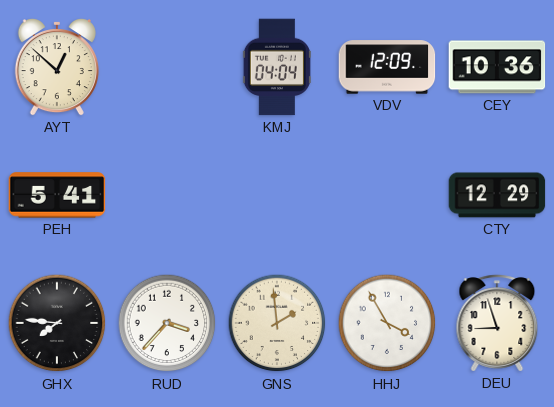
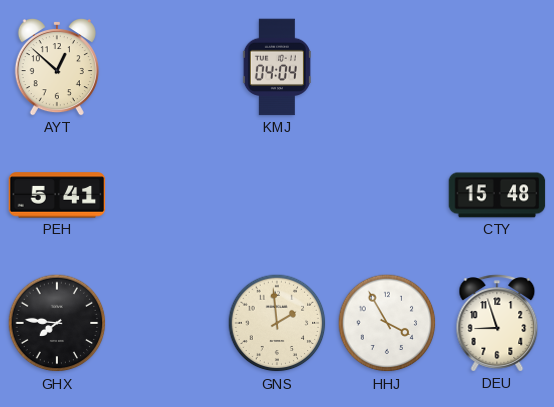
VDV: 12:09 -> none
CEY: 10:36 -> none
CTY: 12:29 -> 15:48
RUD: 3:37 -> none
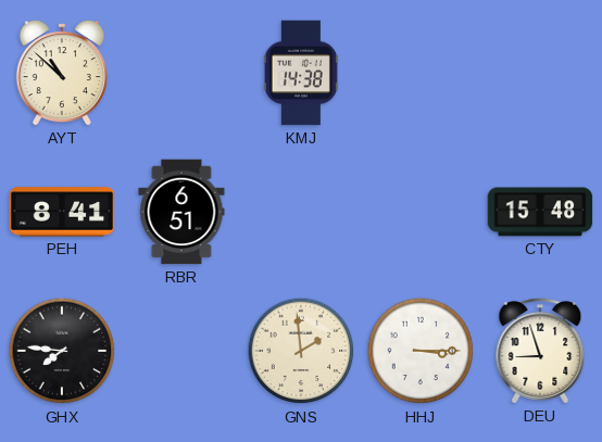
AYT: 12:52 -> 10:52
KMJ: 04:04 -> 14:38
PEH: 5:41 -> 8:41
RBR: none -> 6:51
HHJ: 3:55 -> 3:15
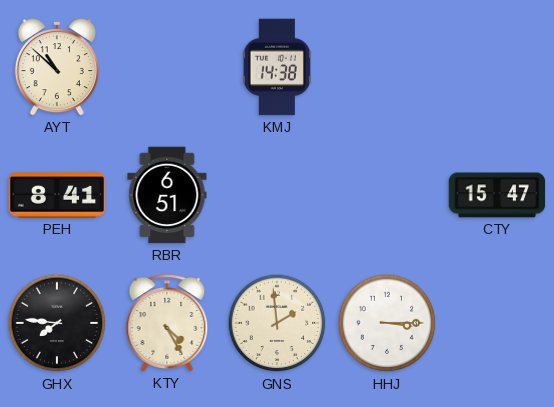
CTY: 15:48 -> 15:47
KTY: none -> 4:25
DEU: 8:57 -> none
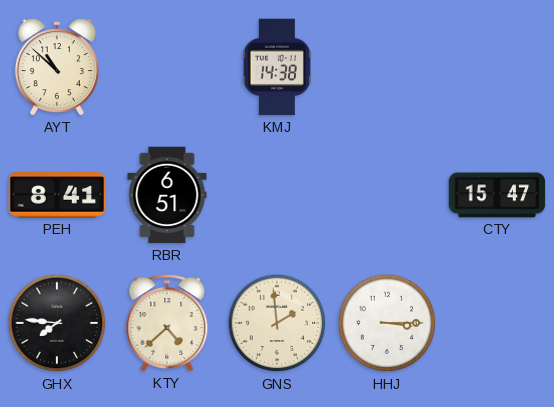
KTY: 4:25 -> 4:38
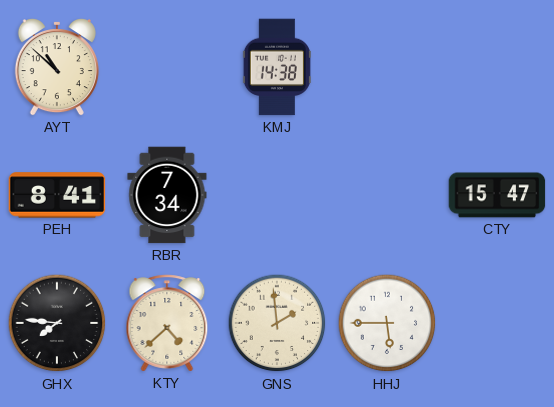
RBR: 6:51 -> 7:34
HHJ: 3:15 -> 5:45
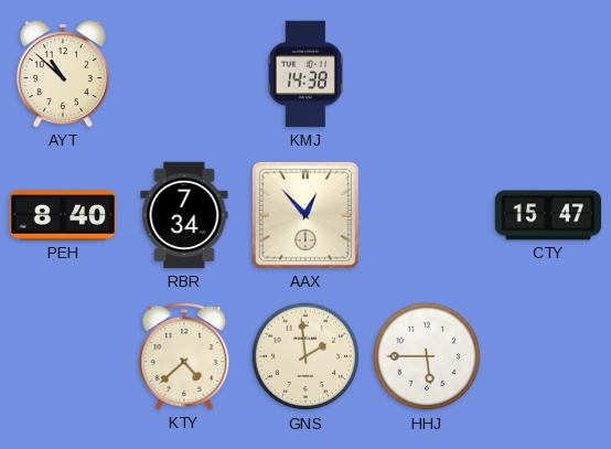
PEH: 8:41 -> 8:40
AAX: none -> 12:53
GHX: 7:46 -> none
